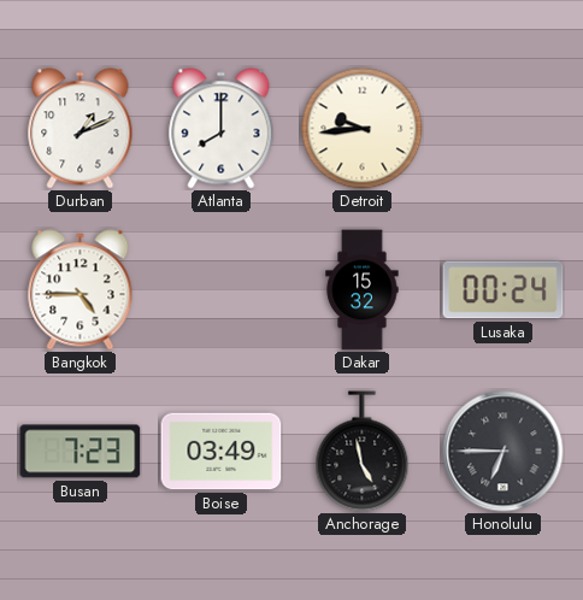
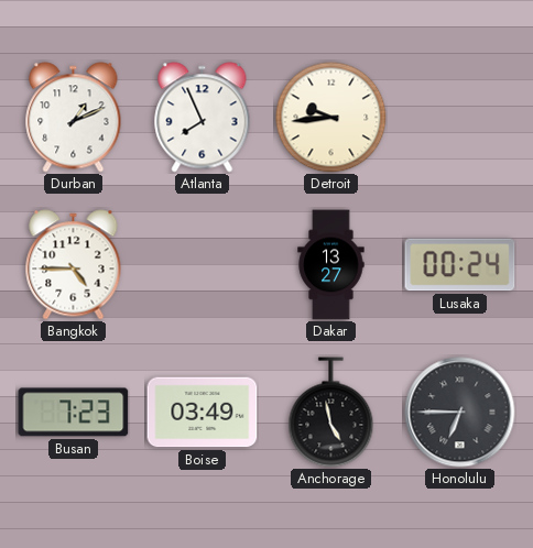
Atlanta: 8:00 -> 7:56
Dakar: 15:32 -> 13:27
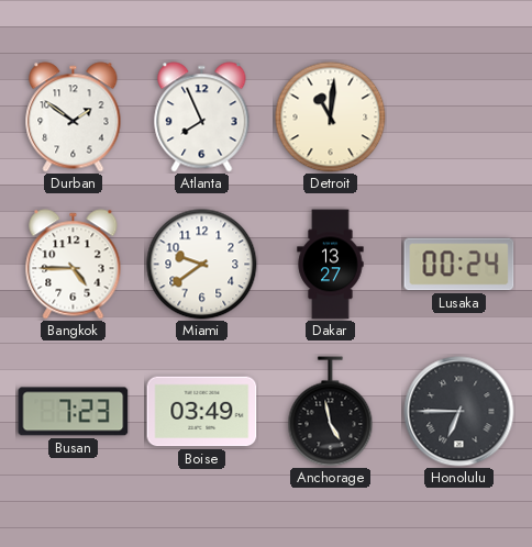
Durban: 1:11 -> 1:51
Detroit: 9:44 -> 11:01
Miami: none -> 9:39
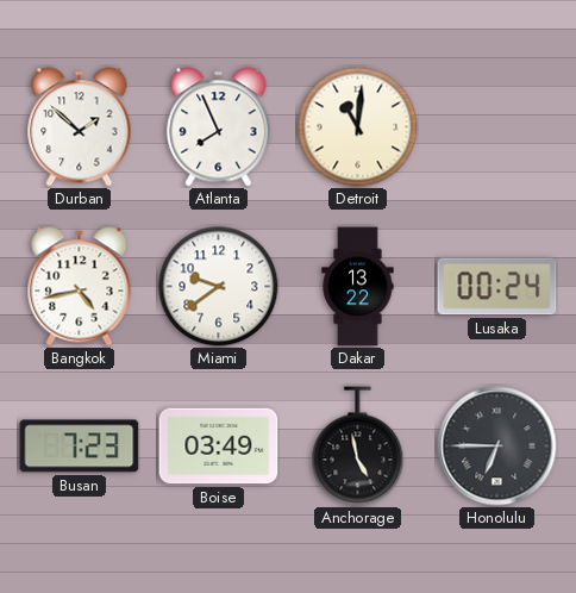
Durban: 1:51 -> 1:52
Bangkok: 4:45 -> 4:43
Dakar: 13:27 -> 13:22
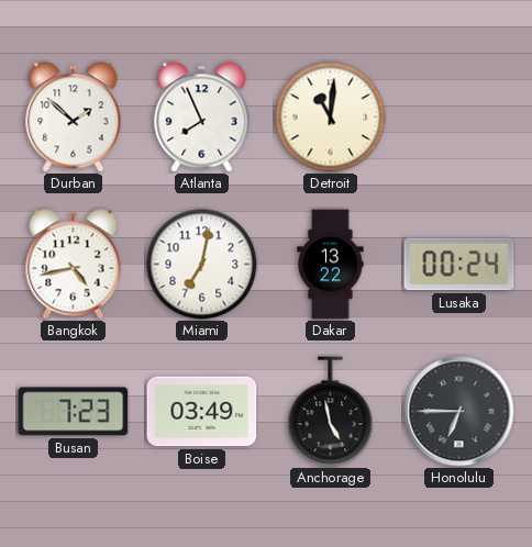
Miami: 9:39 -> 7:02
